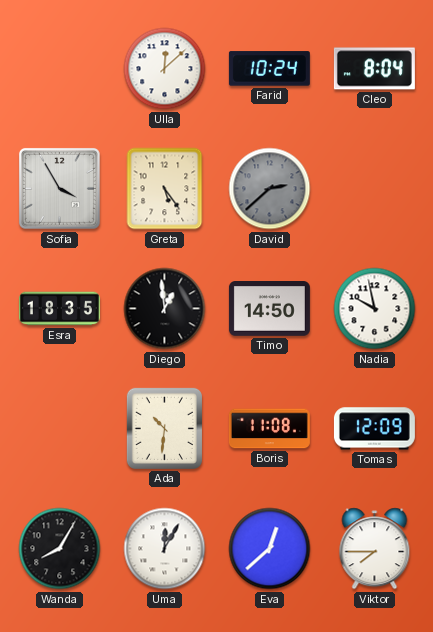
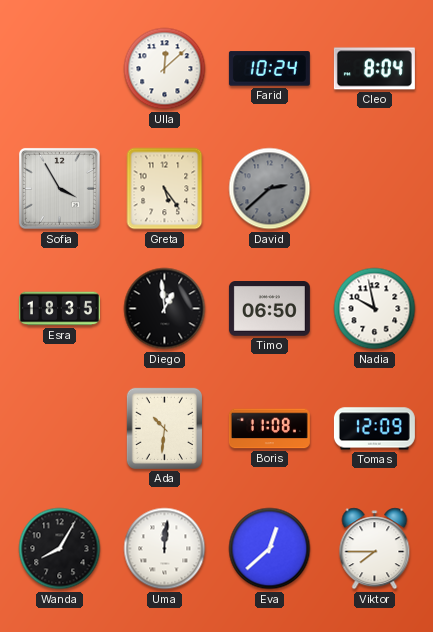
Timo: 14:50 -> 06:50
Uma: 12:05 -> 12:01
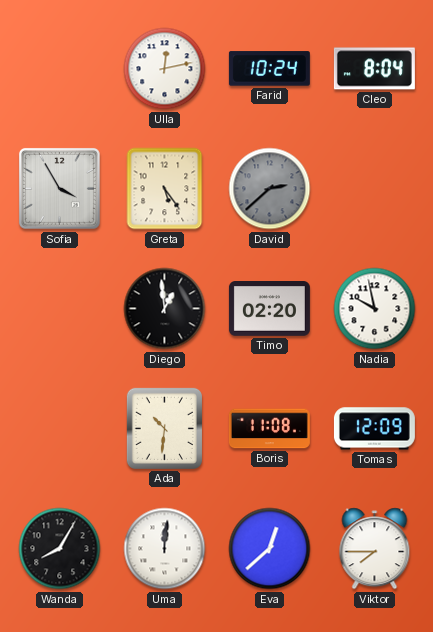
Ulla: 12:08 -> 12:13
Esra: 18:35 -> none
Timo: 06:50 -> 02:20
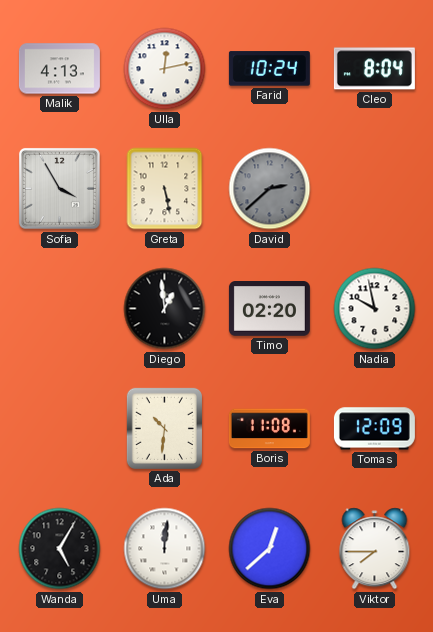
Malik: none -> 4:13
Greta: 5:24 -> 5:28
Wanda: 8:05 -> 5:05
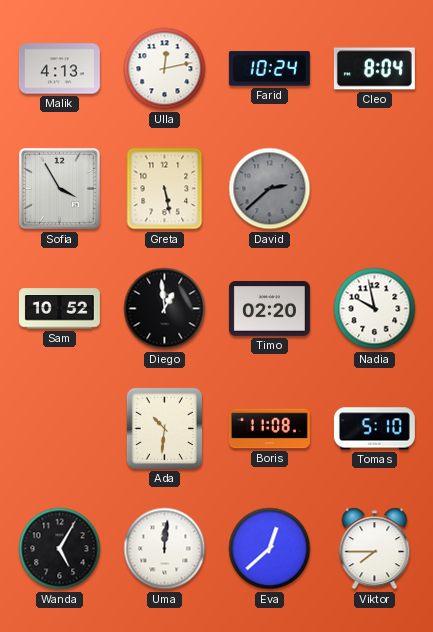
Sam: none -> 10:52
Tomas: 12:09 -> 5:10
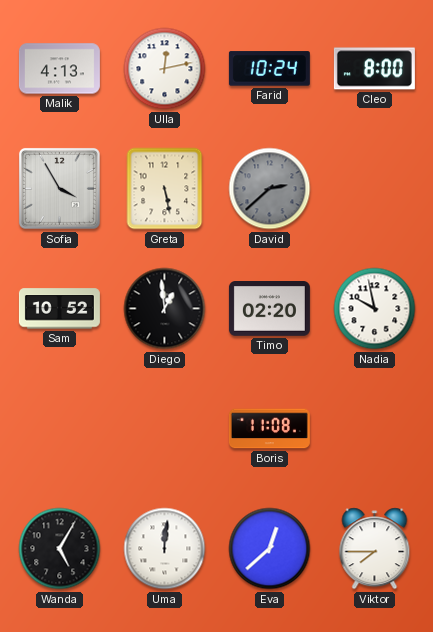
Cleo: 8:04 -> 8:00
Ada: 10:31 -> none
Tomas: 5:10 -> none
